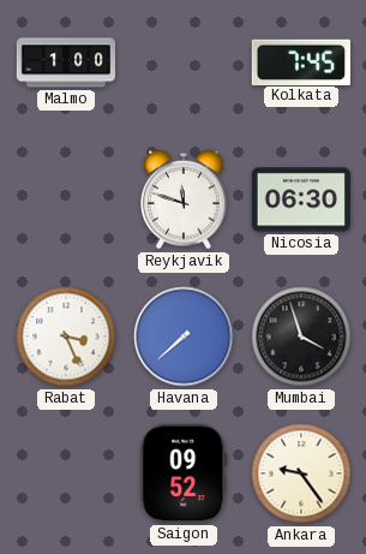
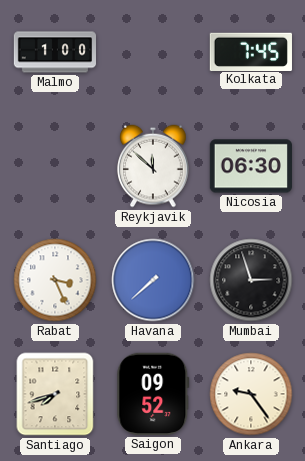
Reykjavik: 11:48 -> 11:52
Mumbai: 3:57 -> 2:57
Santiago: none -> 7:42
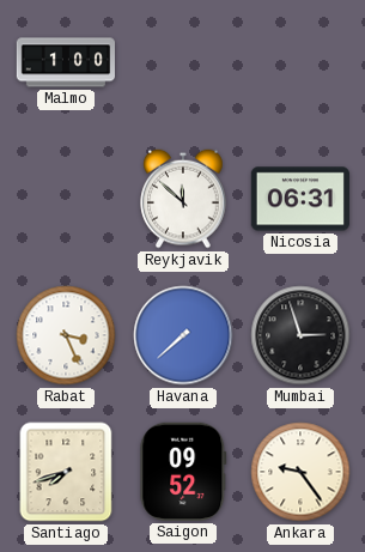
Kolkata: 7:45 -> none
Nicosia: 06:30 -> 06:31
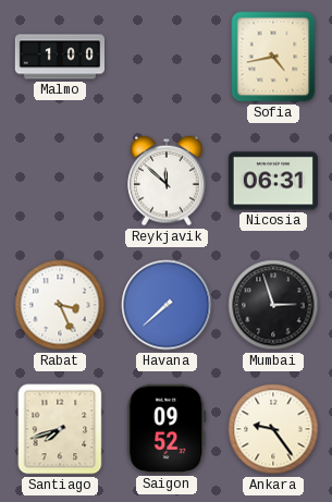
Sofia: none -> 4:43
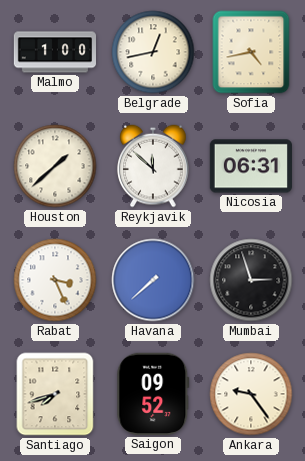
Belgrade: none -> 12:43
Houston: none -> 1:38
